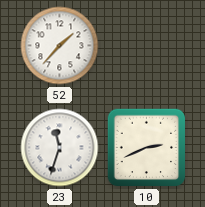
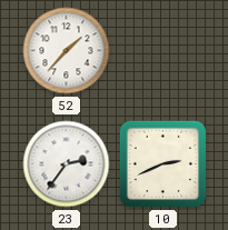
23: 11:33 -> 2:36
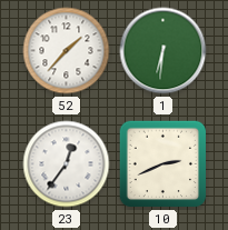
1: none -> 6:31
23: 2:36 -> 12:36
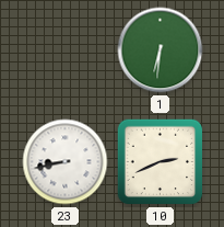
52: 1:37 -> none
23: 12:36 -> 8:43
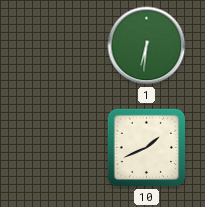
23: 8:43 -> none
10: 2:41 -> 1:41
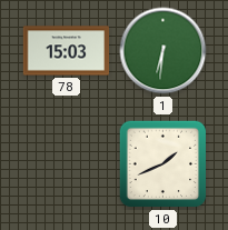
78: none -> 15:03
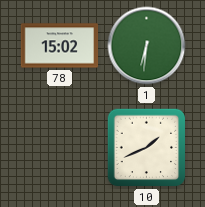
78: 15:03 -> 15:02
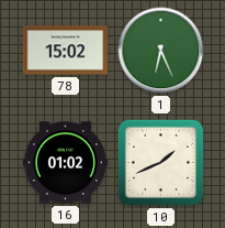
1: 6:31 -> 6:26
16: none -> 01:02
